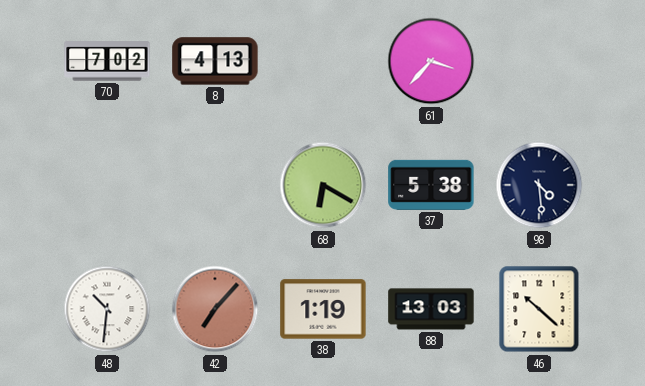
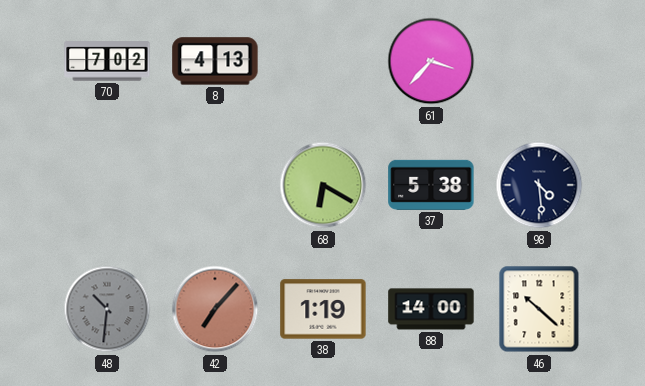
48 dial: white -> grey
88: 13:03 -> 14:00
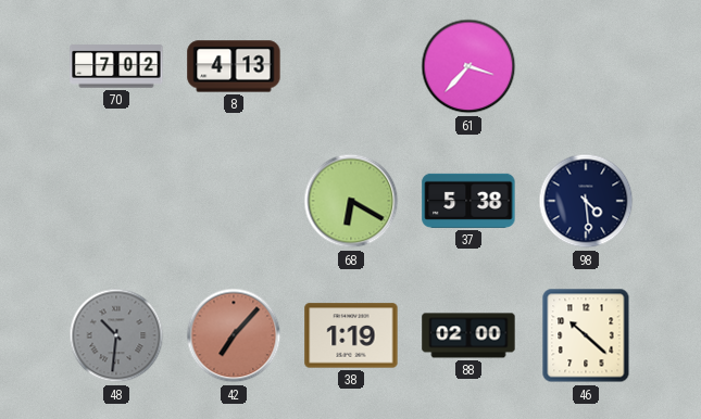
88: 14:00 -> 02:00
